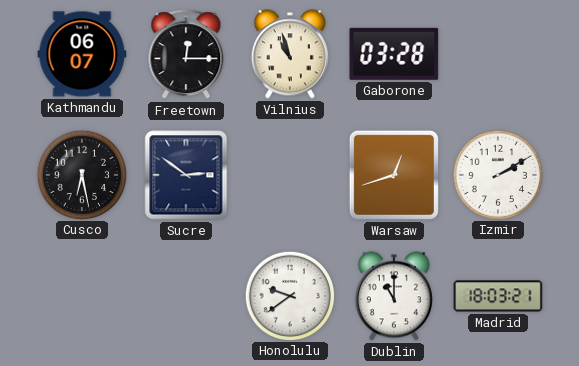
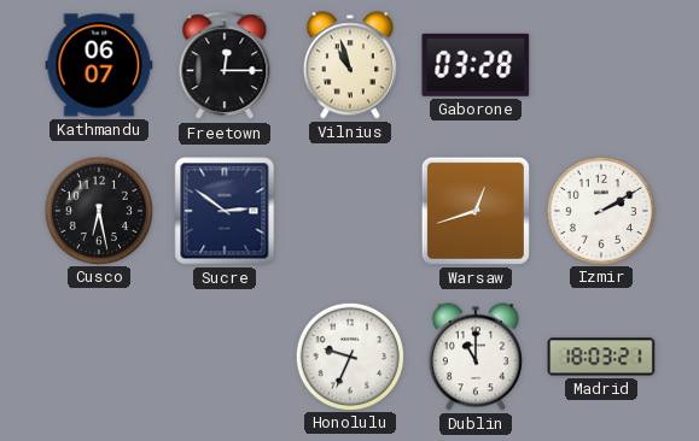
Honolulu: 9:39 -> 9:34
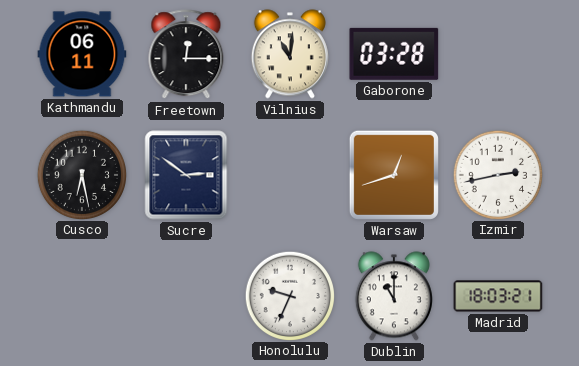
Kathmandu: 06:07 -> 06:11
Vilnius: 10:57 -> 11:01
Izmir: 2:10 -> 2:43
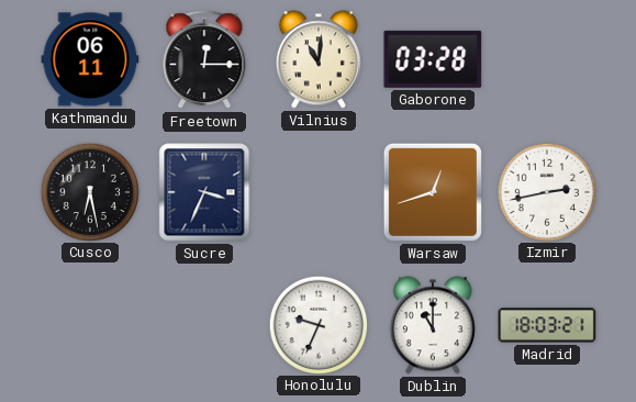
Sucre: 2:51 -> 3:34
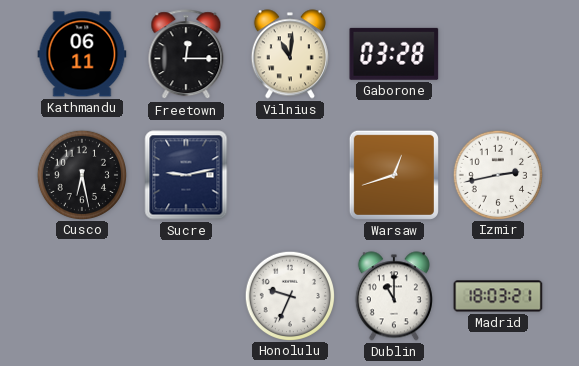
Sucre: 3:34 -> 9:13
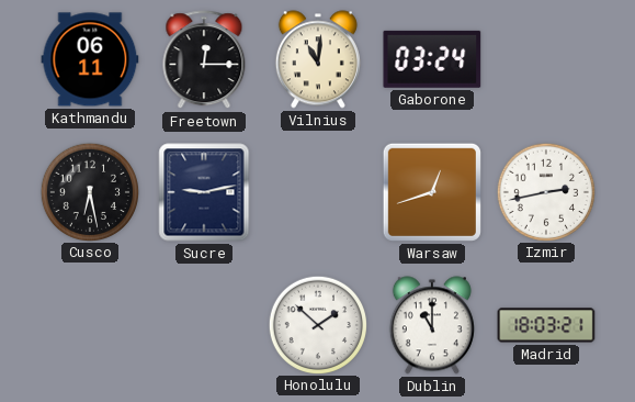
Gaborone: 03:28 -> 03:24
Honolulu: 9:34 -> 1:52
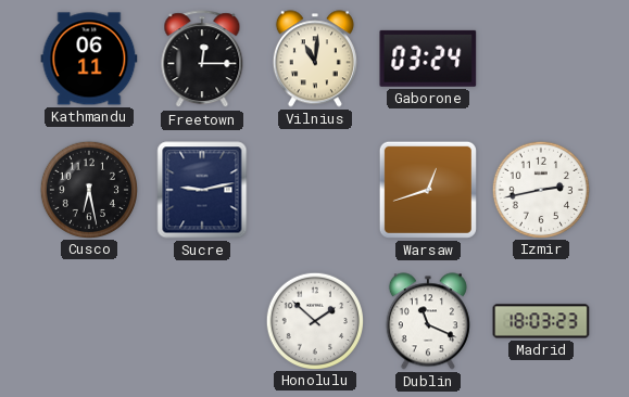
Dublin: 11:00 -> 11:19
Madrid: 18:03:21 -> 18:03:23
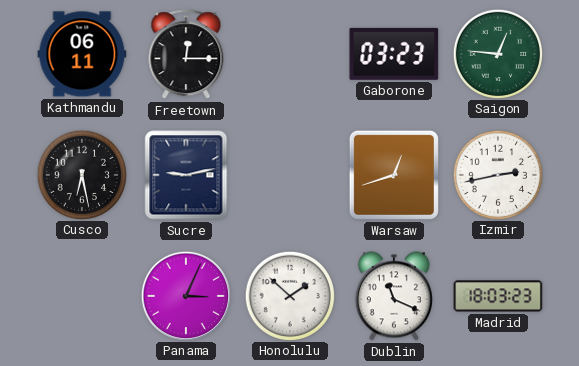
Vilnius: 11:01 -> none
Gaborone: 03:24 -> 03:23
Saigon: none -> 12:46
Panama: none -> 3:04
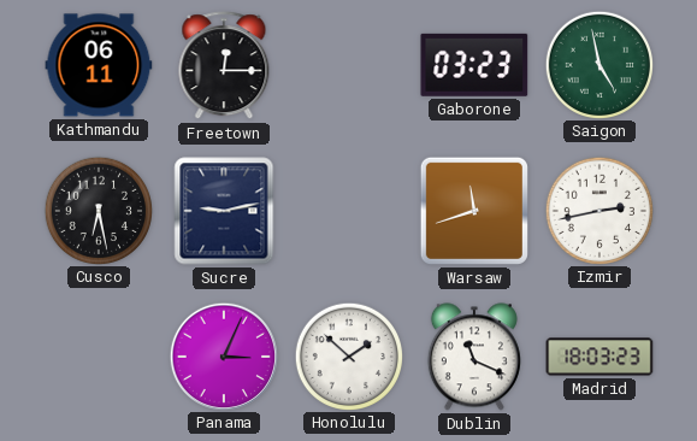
Saigon: 12:46 -> 4:58
Warsaw: 12:42 -> 11:42
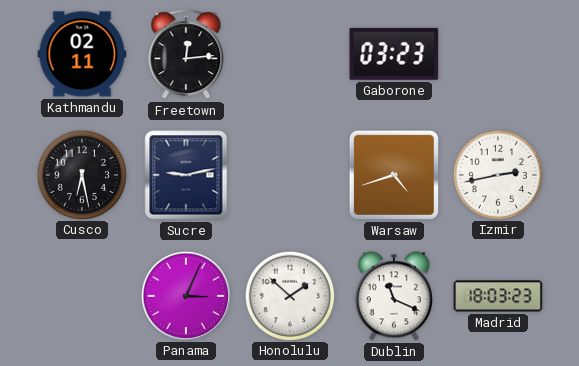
Kathmandu: 06:11 -> 02:11
Freetown: 12:15 -> 12:14
Saigon: 4:58 -> none
Warsaw: 11:42 -> 4:42
